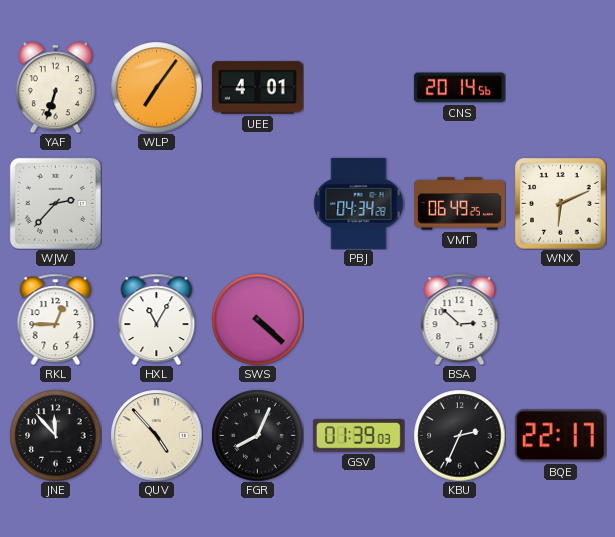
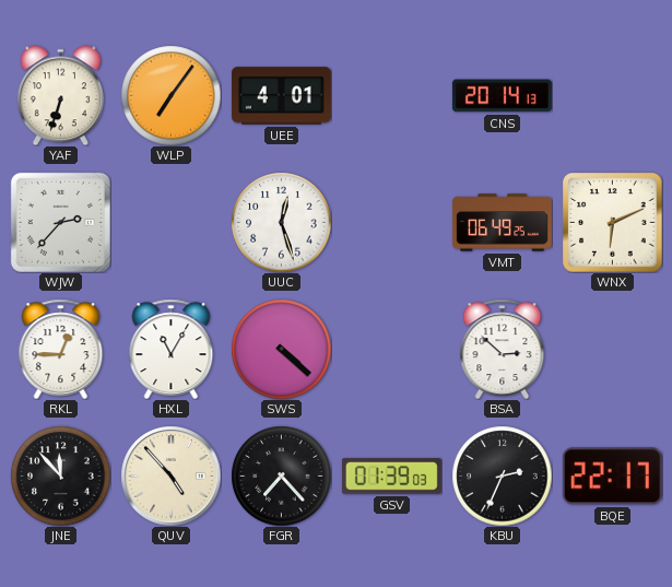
CNS: 20:14:56 -> 20:14:13
UUC: none -> 12:27
PBJ: 04:34 -> none
FGR: 8:04 -> 7:23
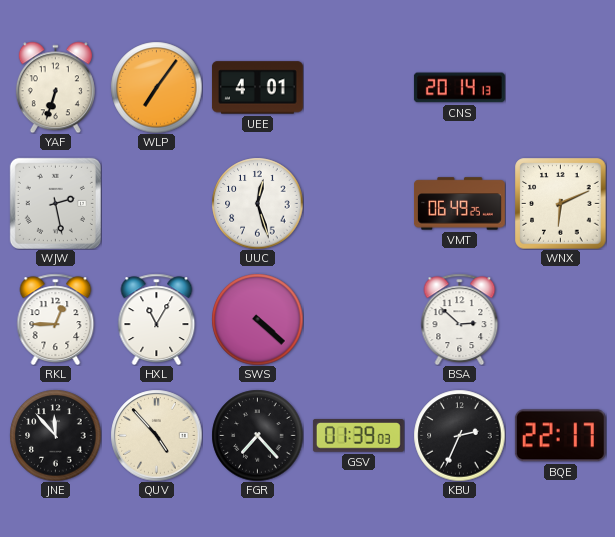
WJW: 2:37 -> 2:28
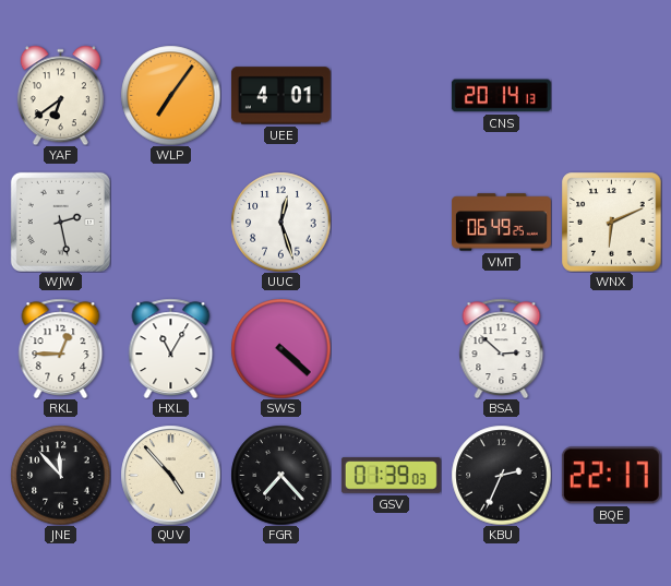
YAF: 6:33 -> 6:39
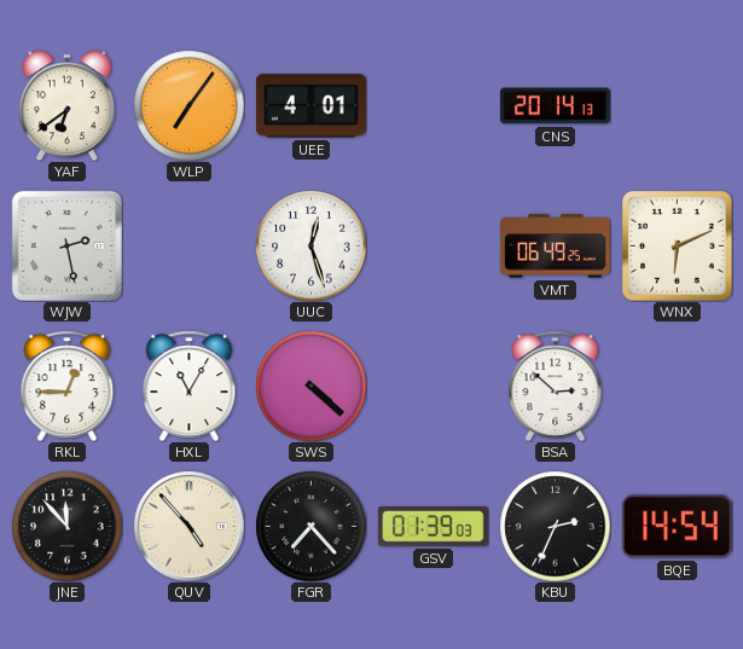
BQE: 22:17 -> 14:54
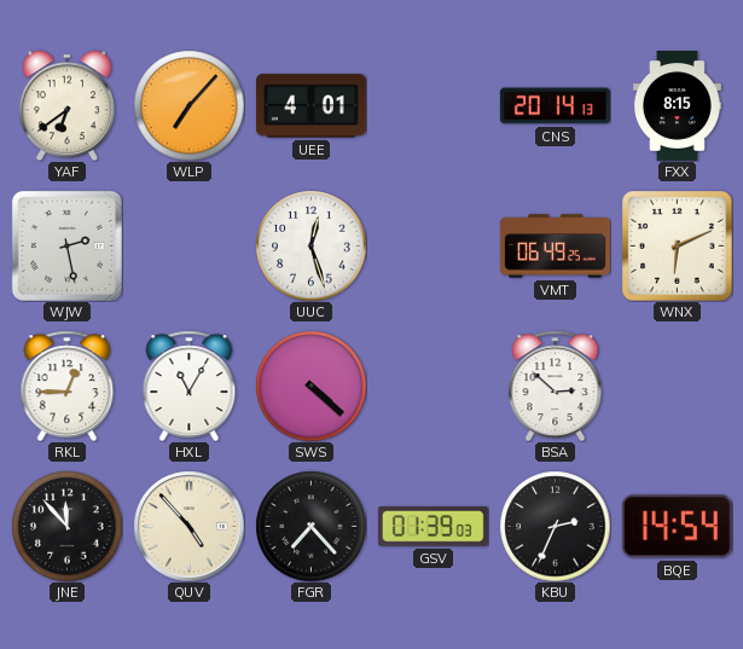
WLP: 7:06 -> 7:07
FXX: none -> 8:15
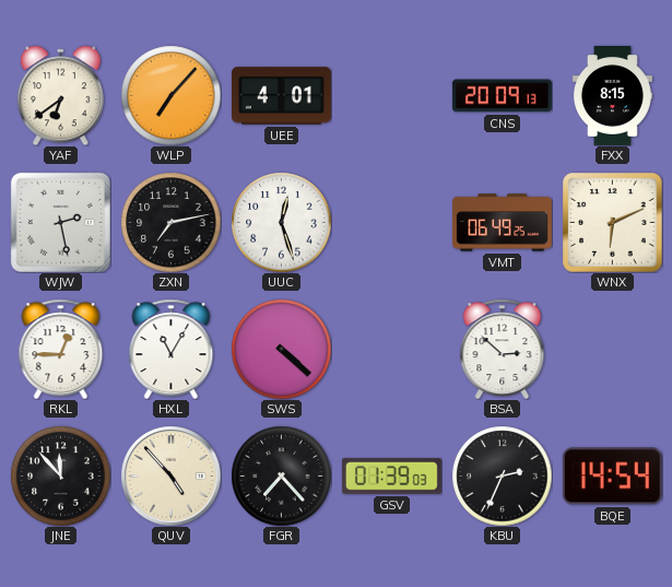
CNS: 20:14 -> 20:09
ZXN: none -> 7:13
